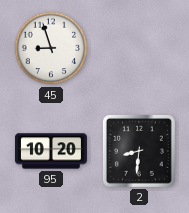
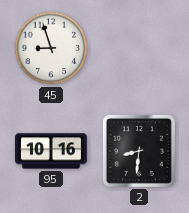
95: 10:20 -> 10:16
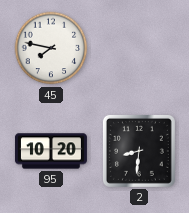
45: 8:57 -> 7:47
95: 10:16 -> 10:20
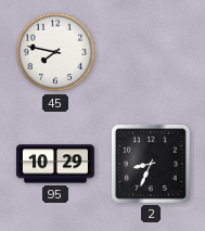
95: 10:20 -> 10:29
2: 8:31 -> 8:34
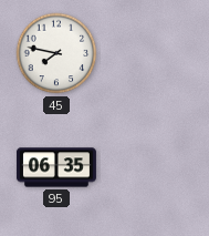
95: 10:29 -> 06:35
2: 8:34 -> none
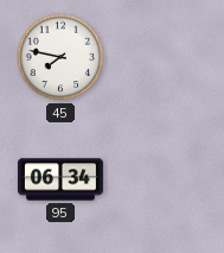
95: 06:35 -> 06:34
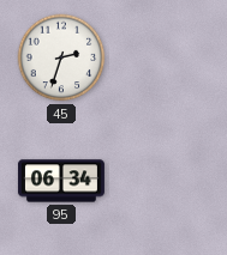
45: 7:47 -> 2:33
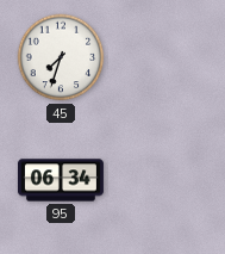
45: 2:33 -> 7:33
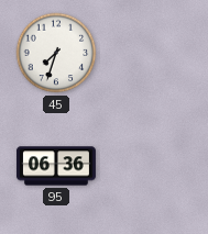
95: 06:34 -> 06:36
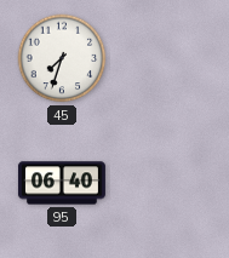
95: 06:36 -> 06:40
